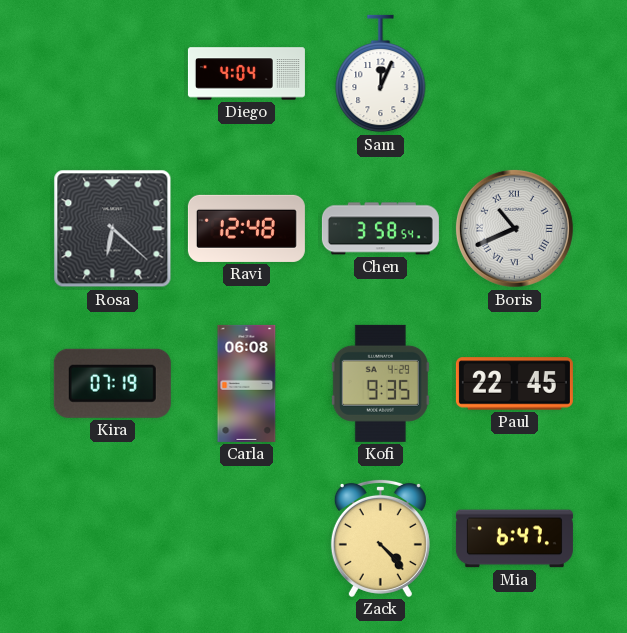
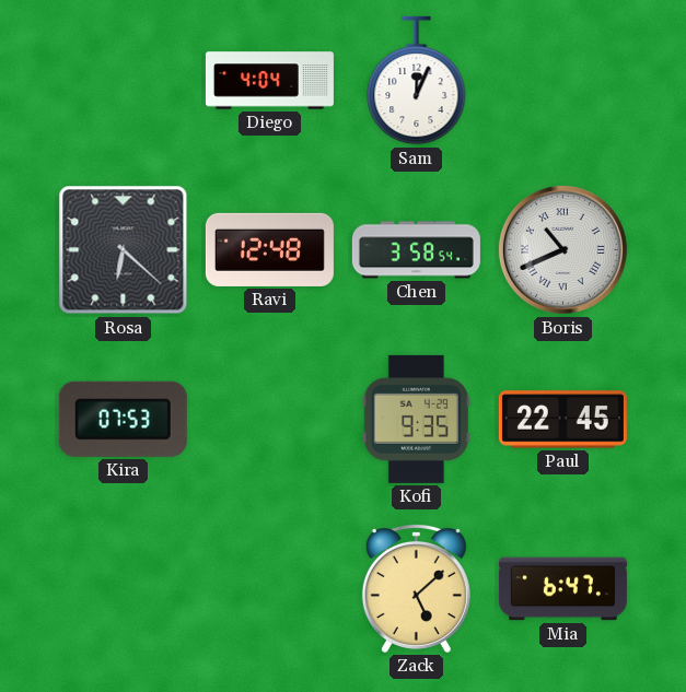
Kira: 07:19 -> 07:53
Carla: 06:08 -> none
Zack: 4:23 -> 5:08
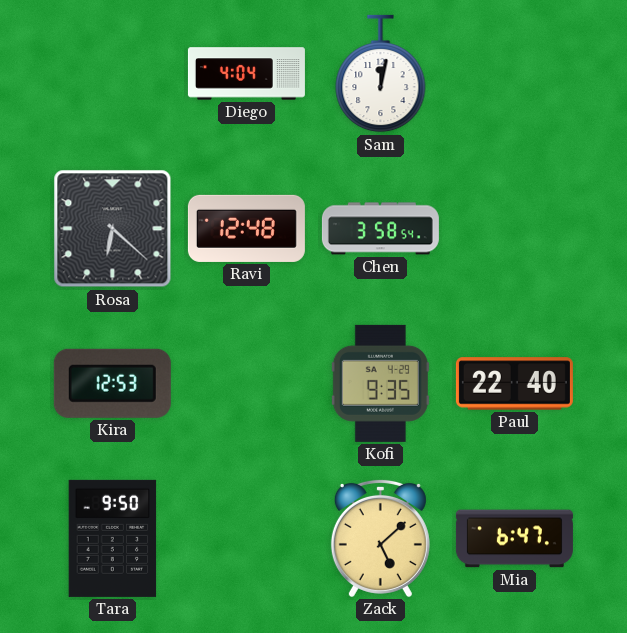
Sam: 12:04 -> 12:02
Boris: 10:41 -> none
Kira: 07:53 -> 12:53
Paul: 22:45 -> 22:40
Tara: none -> 9:50
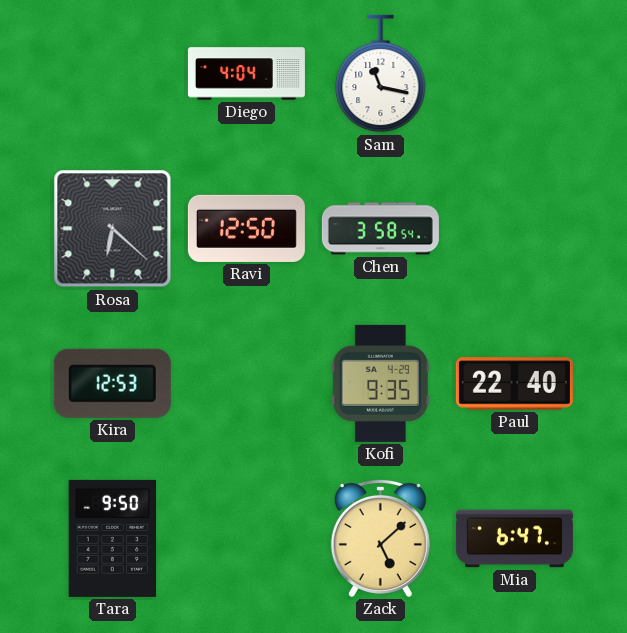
Sam: 12:02 -> 11:17
Ravi: 12:48 -> 12:50
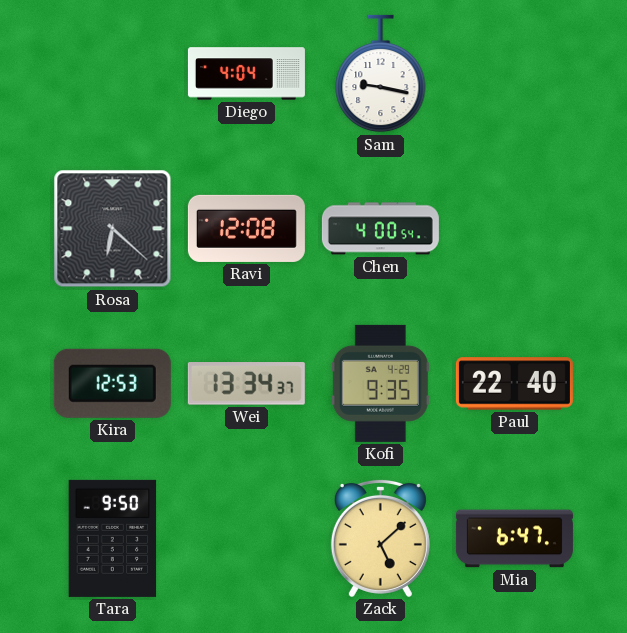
Sam: 11:17 -> 9:17
Ravi: 12:50 -> 12:08
Chen: 3:58 -> 4:00
Wei: none -> 13:34
